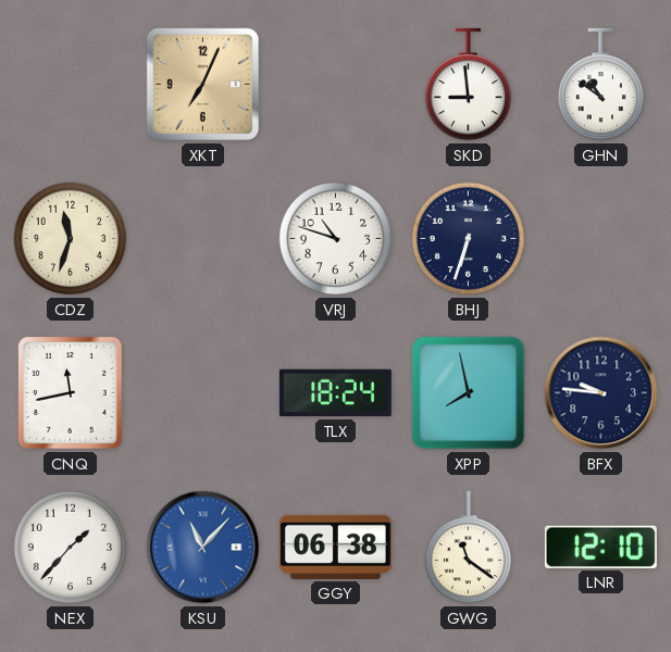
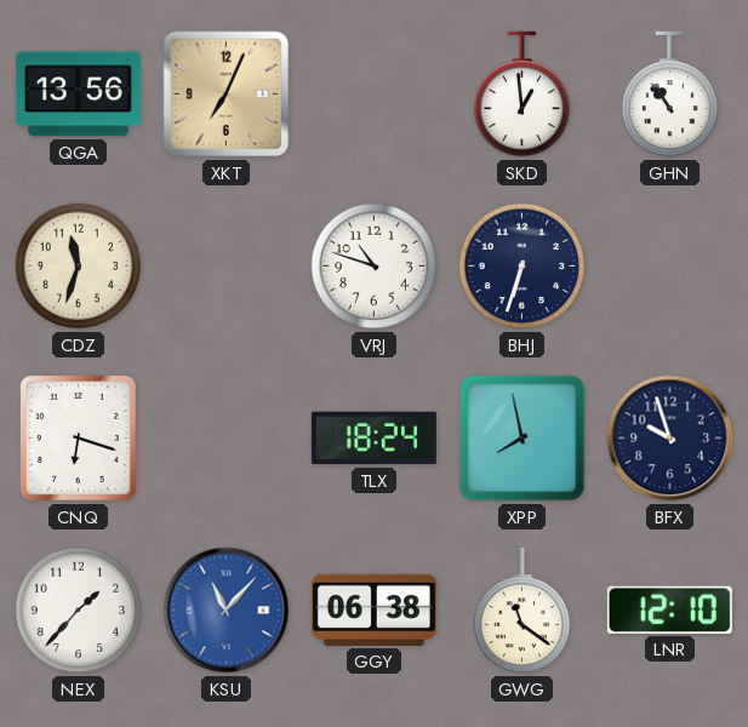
QGA: none -> 13:56
SKD: 8:59 -> 12:59
GHN: 10:51 -> 10:54
CNQ: 11:43 -> 6:18
BFX: 9:46 -> 9:57
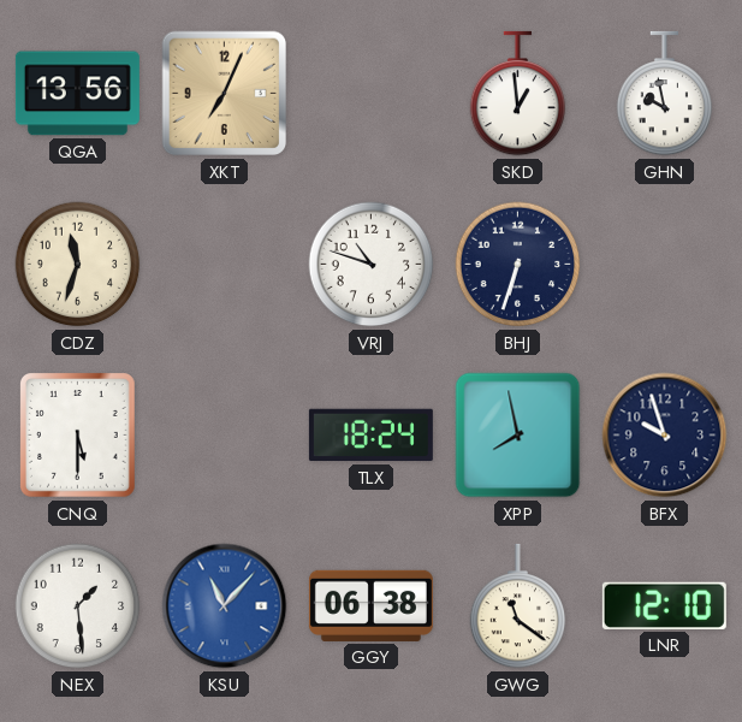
GHN: 10:54 -> 9:58
CNQ: 6:18 -> 5:30
NEX: 1:37 -> 1:29
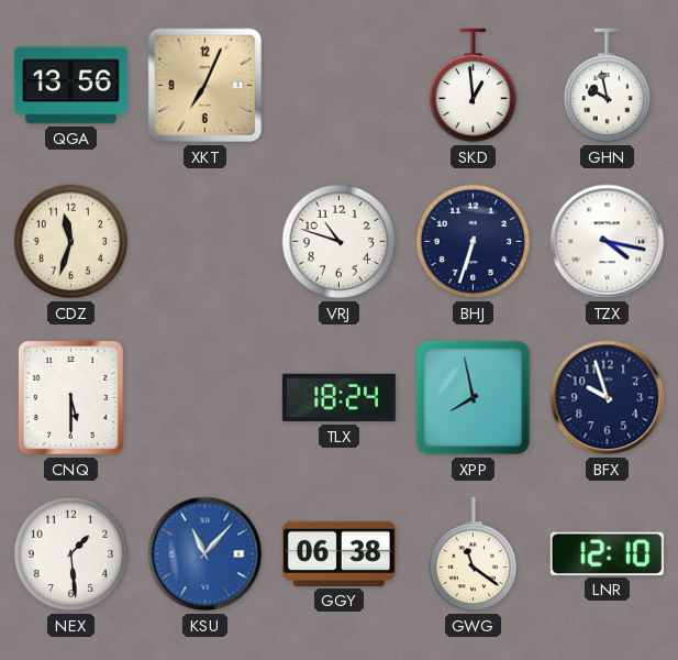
TZX: none -> 4:17
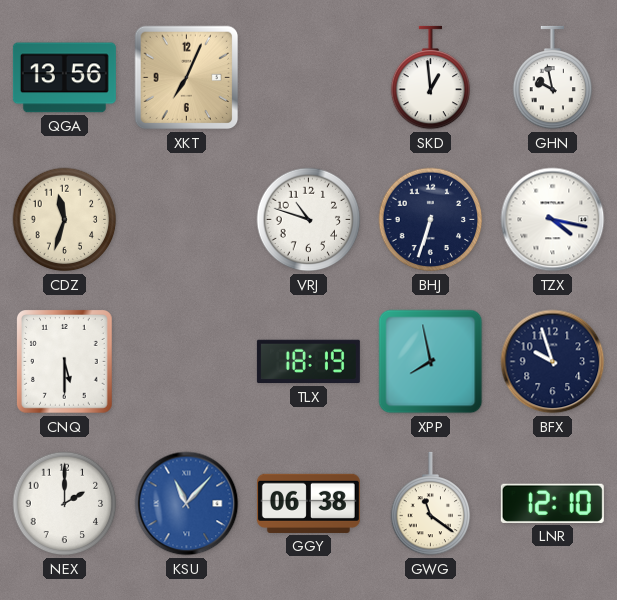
TLX: 18:24 -> 18:19
NEX: 1:29 -> 2:00
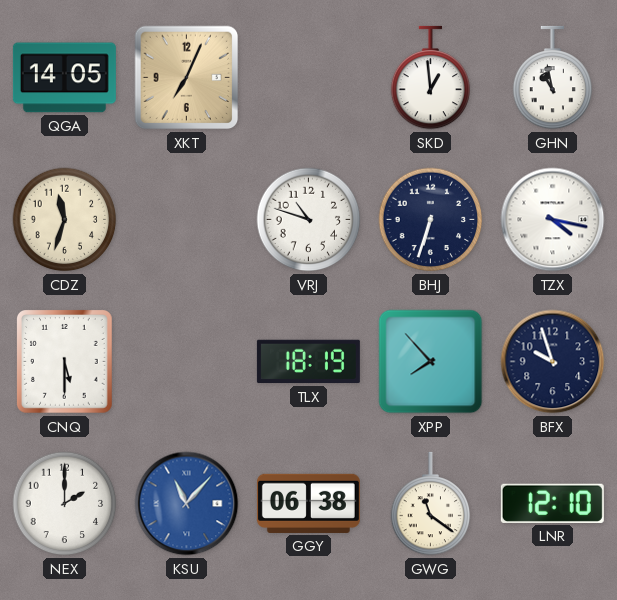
QGA: 13:56 -> 14:05
GHN: 9:58 -> 10:58
XPP: 7:58 -> 7:53
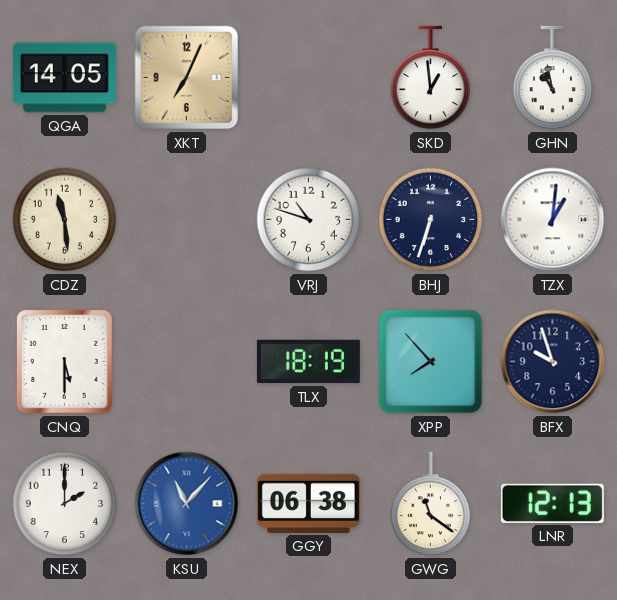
CDZ: 11:33 -> 11:29
TZX: 4:17 -> 1:01
LNR: 12:10 -> 12:13
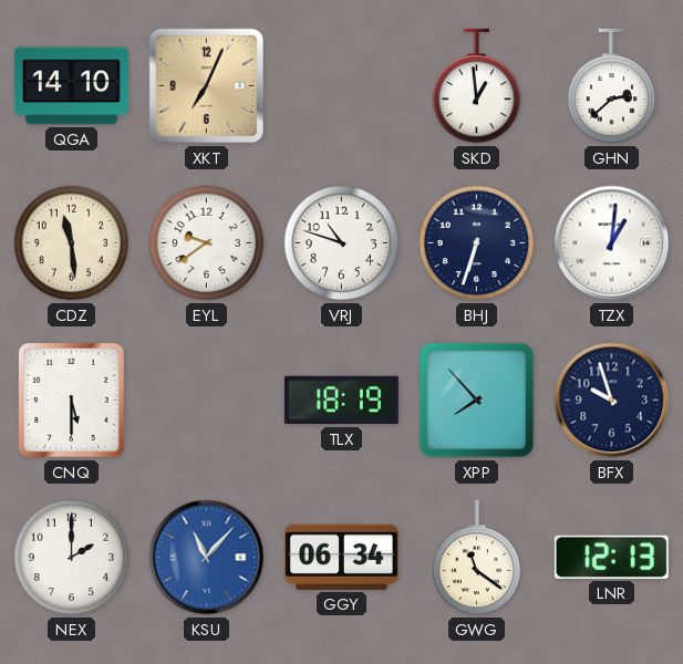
QGA: 14:05 -> 14:10
GHN: 10:58 -> 2:38
EYL: none -> 9:39
GGY: 06:38 -> 06:34
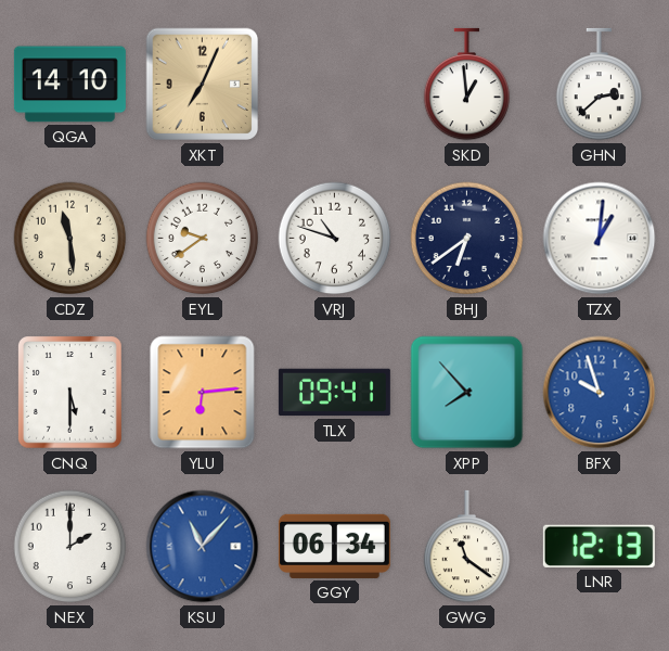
BHJ: 6:33 -> 6:39
YLU: none -> 6:14
TLX: 18:19 -> 09:41
BFX dial: navy -> blue
